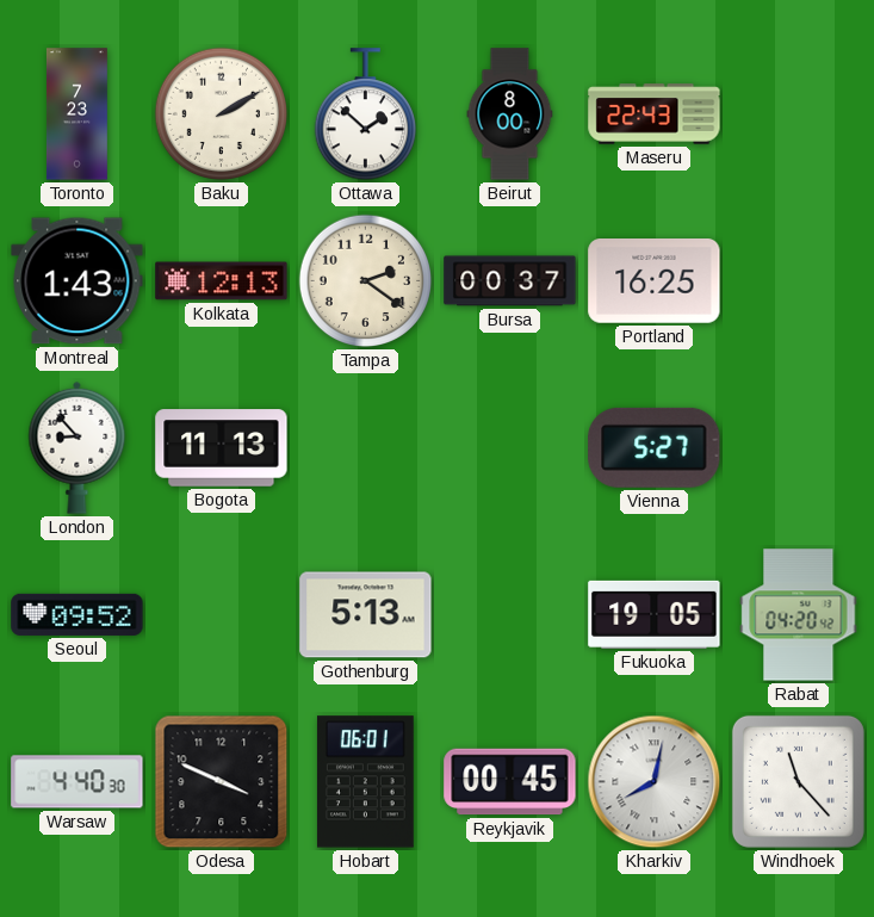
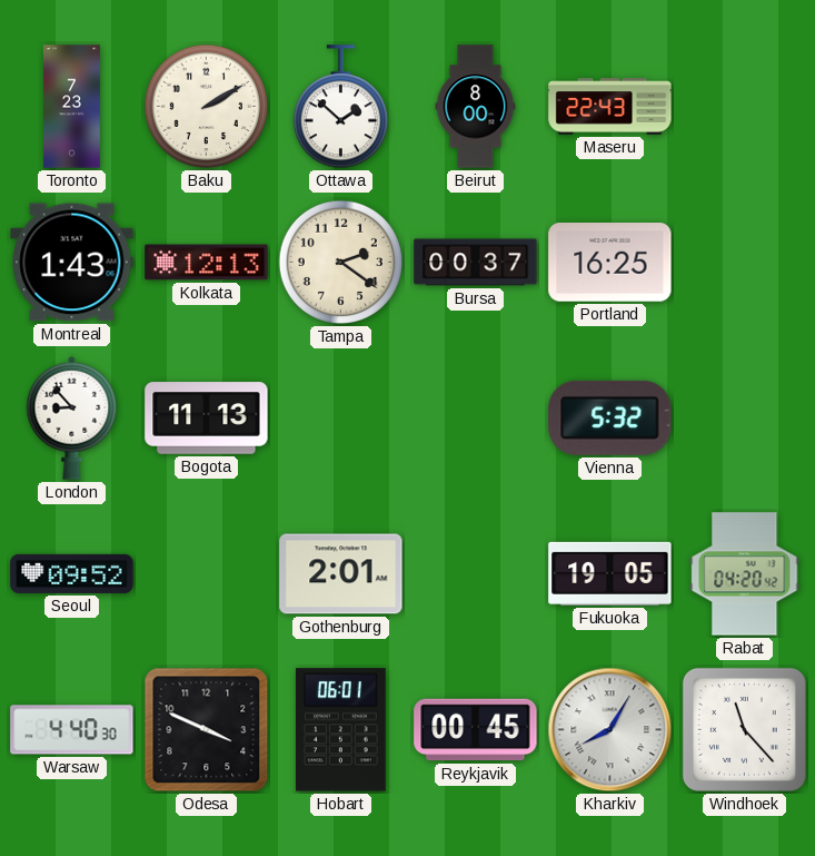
Vienna: 5:27 -> 5:32
Gothenburg: 5:13 -> 2:01
Kharkiv: 8:02 -> 8:05
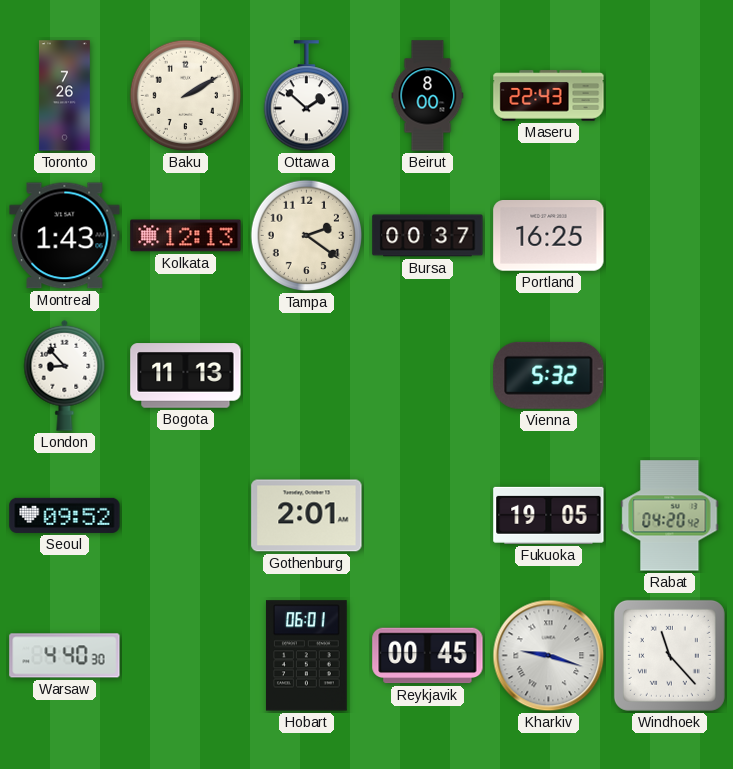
Toronto: 7:23 -> 7:26
Odesa: 3:49 -> none
Kharkiv: 8:05 -> 9:18
